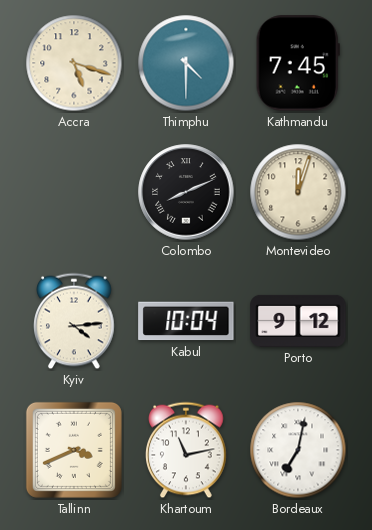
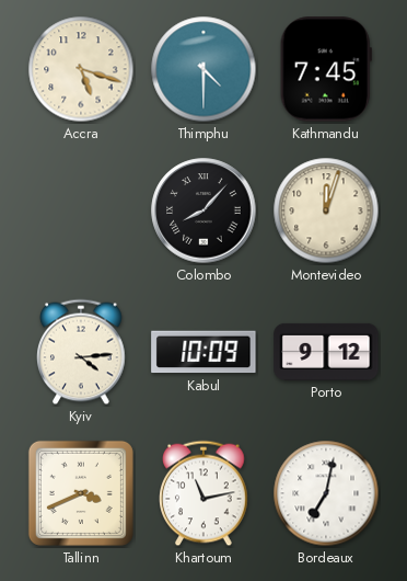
Colombo: 8:11 -> 8:07
Kabul: 10:04 -> 10:09
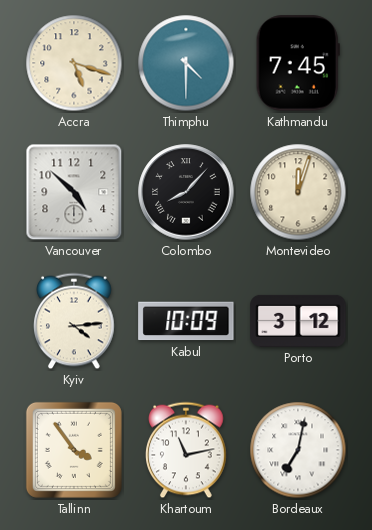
Vancouver: none -> 4:52
Porto: 9:12 -> 3:12
Tallinn: 3:41 -> 3:54
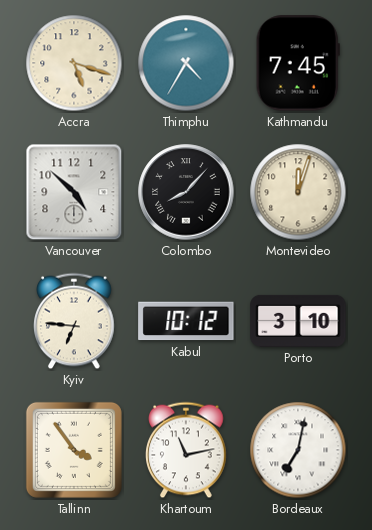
Thimphu: 4:30 -> 4:35
Kyiv: 4:14 -> 6:46
Kabul: 10:09 -> 10:12
Porto: 3:12 -> 3:10
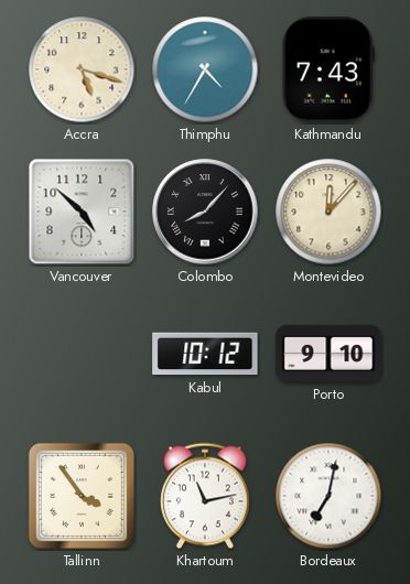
Kathmandu: 7:45 -> 7:43
Montevideo: 12:03 -> 12:07
Kyiv: 6:46 -> none
Porto: 3:10 -> 9:10
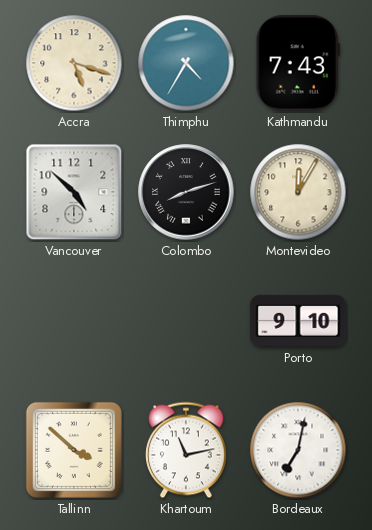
Colombo: 8:07 -> 8:12
Montevideo: 12:07 -> 12:05
Kabul: 10:12 -> none
Tallinn: 3:54 -> 3:52
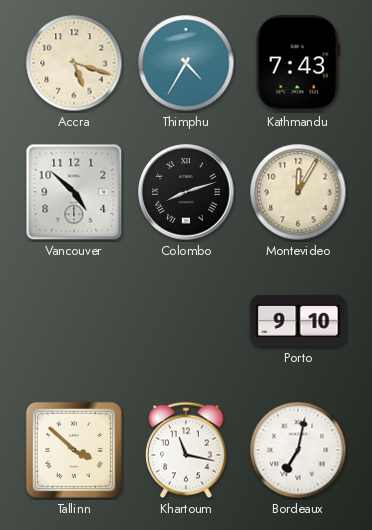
Khartoum: 11:13 -> 11:17
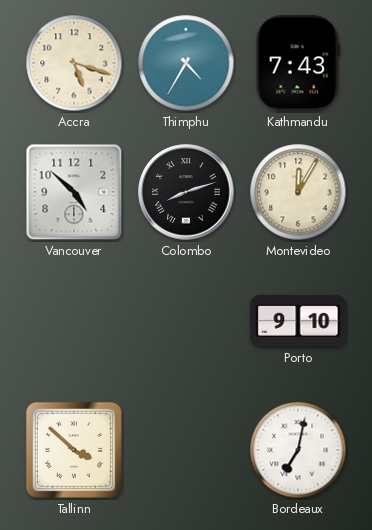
Khartoum: 11:17 -> none
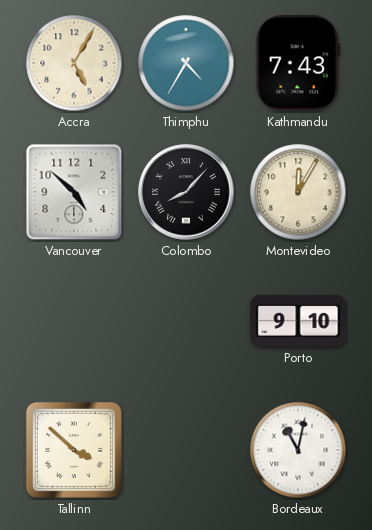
Accra: 5:18 -> 5:05
Colombo: 8:12 -> 8:07
Bordeaux: 7:02 -> 11:02
